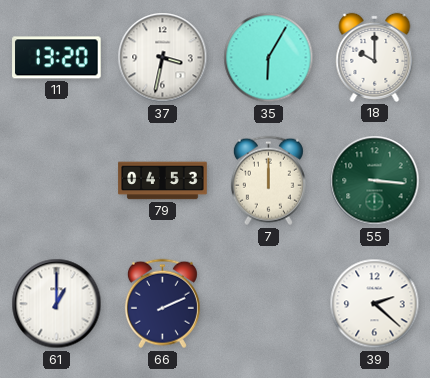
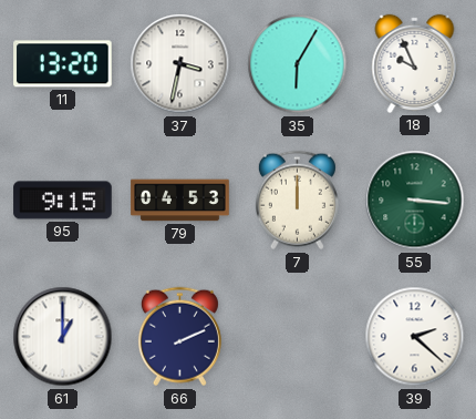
18: 10:00 -> 9:56
95: none -> 9:15
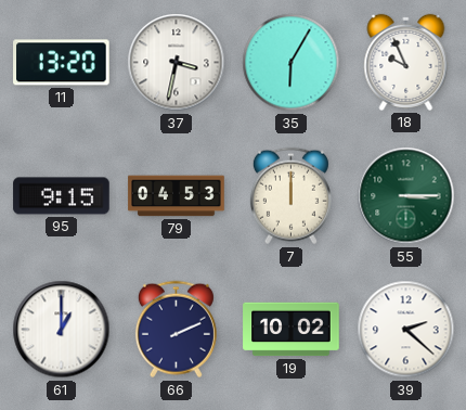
55: 3:16 -> 3:15
19: none -> 10:02
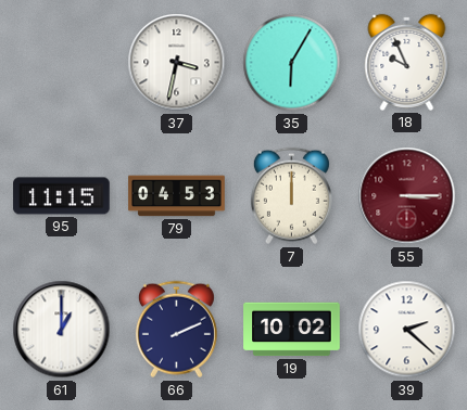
11: 13:20 -> none
95: 9:15 -> 11:15
55 dial: green -> burgundy
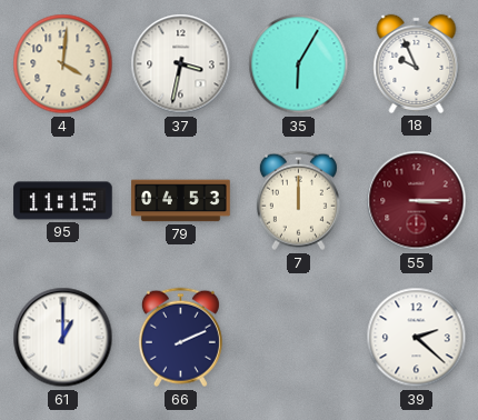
4: none -> 4:01
19: 10:02 -> none
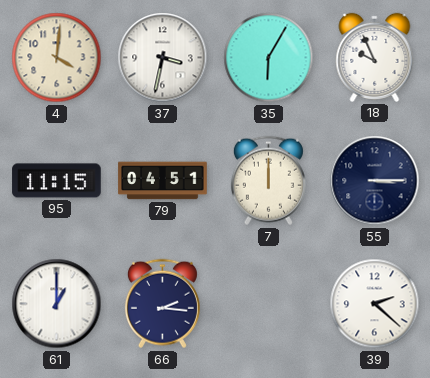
79: 04:53 -> 04:51
55 dial: burgundy -> navy
66: 2:11 -> 2:16
